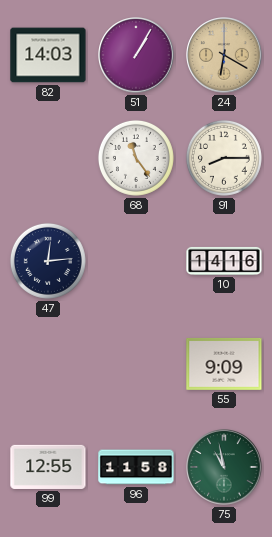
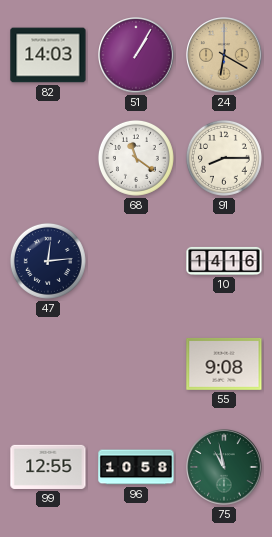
68: 11:24 -> 11:21
55: 9:09 -> 9:08
96: 11:58 -> 10:58
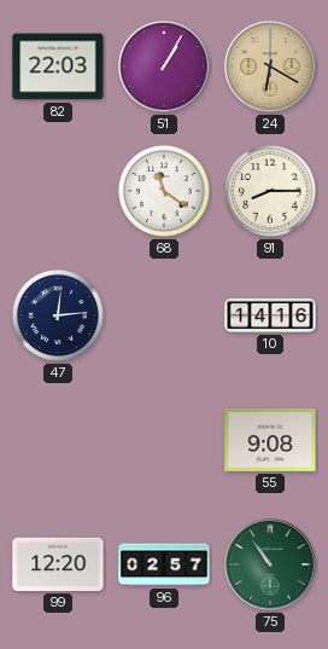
82: 14:03 -> 22:03
99: 12:55 -> 12:20
96: 10:58 -> 02:57
75: 10:58 -> 10:54
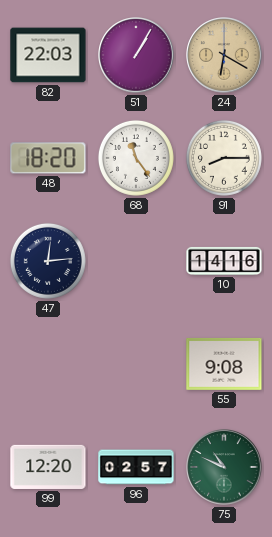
48: none -> 18:20
68: 11:21 -> 11:24
75: 10:54 -> 10:49
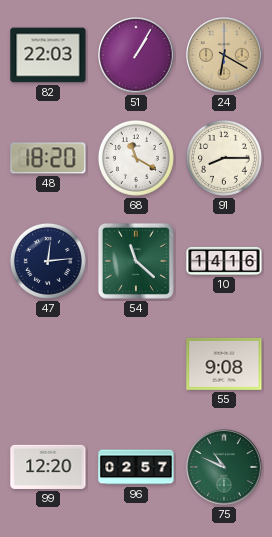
68: 11:24 -> 11:20
54: none -> 11:22
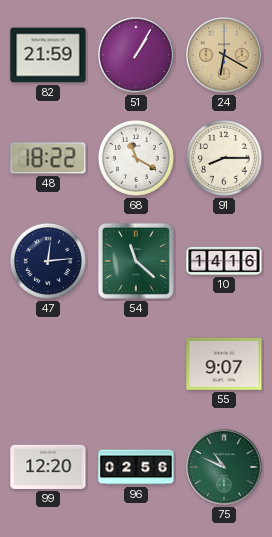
82: 22:03 -> 21:59
48: 18:20 -> 18:22
55: 9:08 -> 9:07
96: 02:57 -> 02:56
